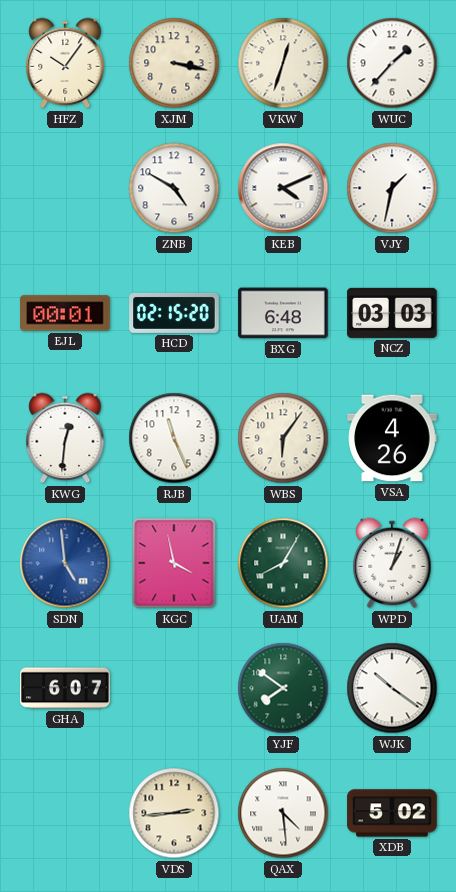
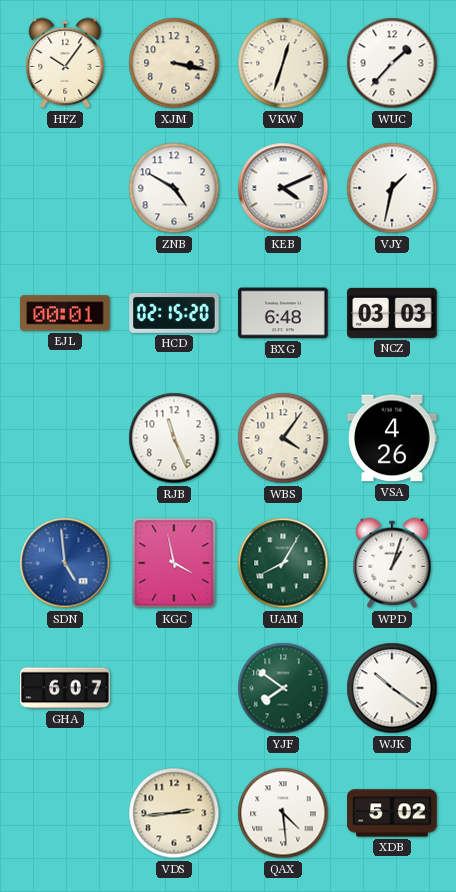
KWG: 12:31 -> none
WBS: 6:06 -> 4:06
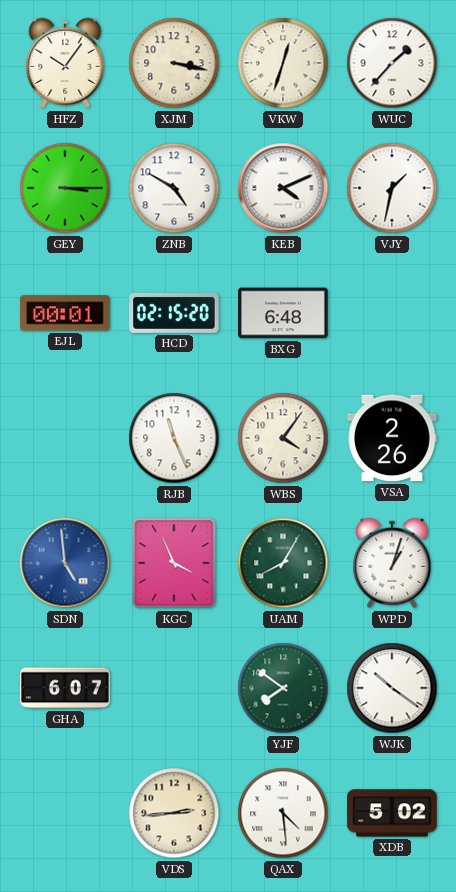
GEY: none -> 3:15
NCZ: 03:03 -> none
VSA: 4:26 -> 2:26
KGC: 3:58 -> 3:56
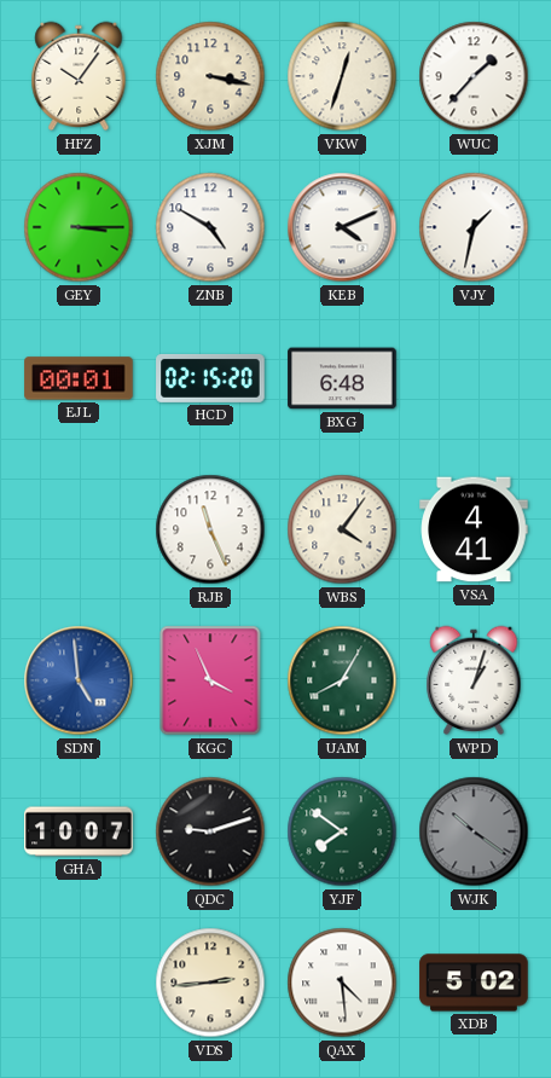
VSA: 2:26 -> 4:41
GHA: 6:07 -> 10:07
QDC: none -> 9:12
WJK dial: white -> grey
